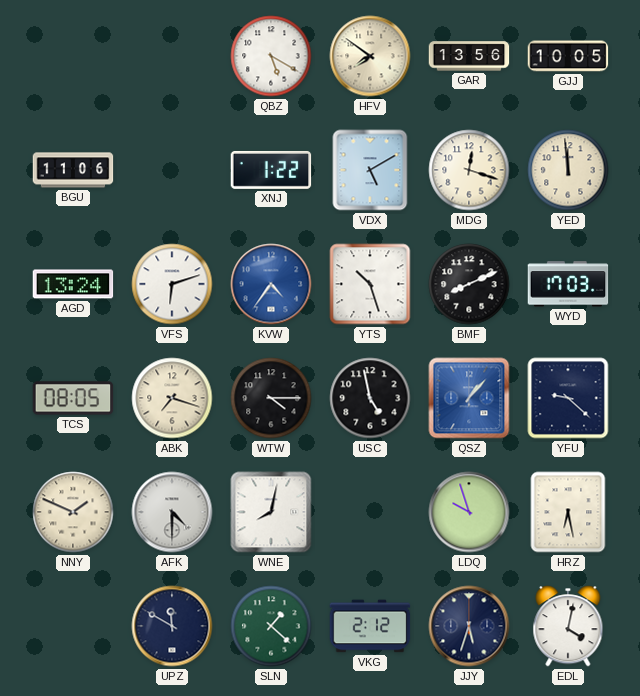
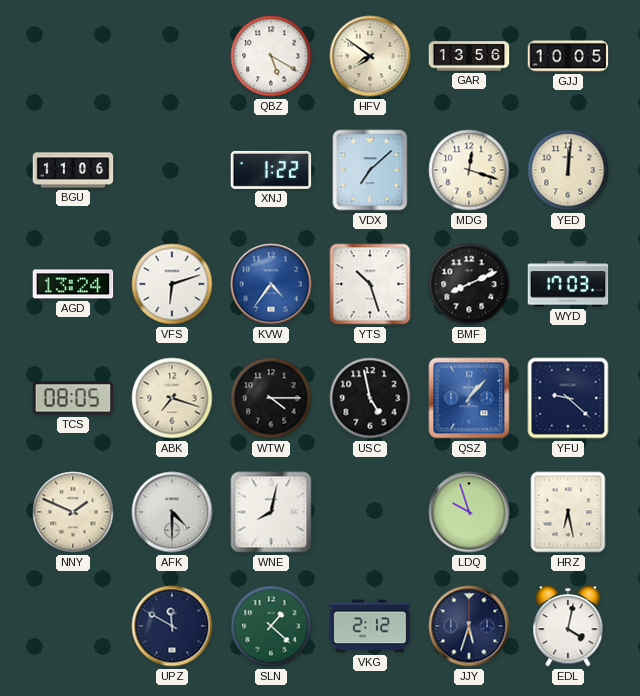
VDX: 5:10 -> 7:08
YED: 11:59 -> 12:01
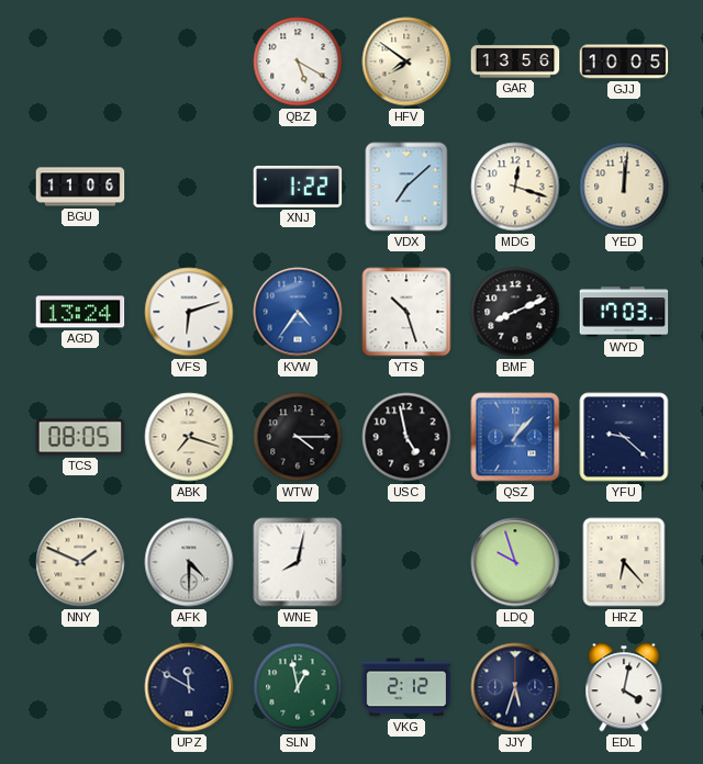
HRZ: 6:28 -> 6:23
SLN: 1:22 -> 12:58
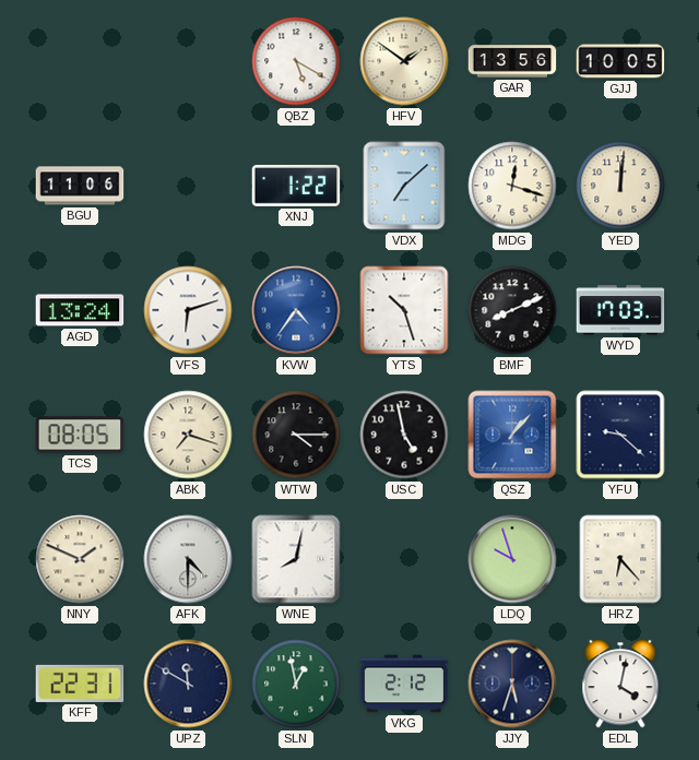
HFV: 7:51 -> 1:51
KFF: none -> 22:31
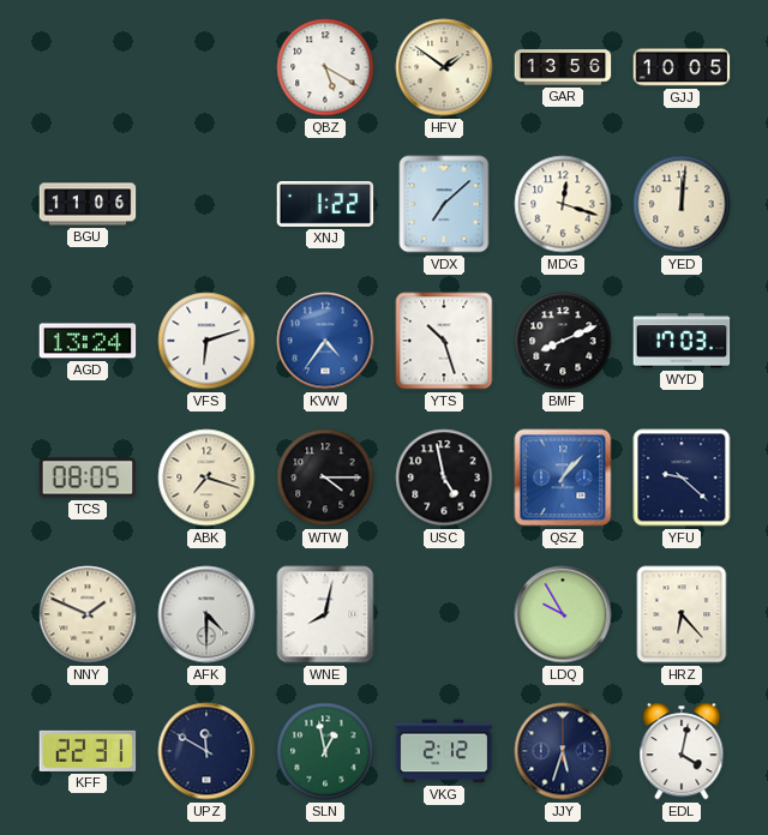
LDQ: 9:57 -> 9:55
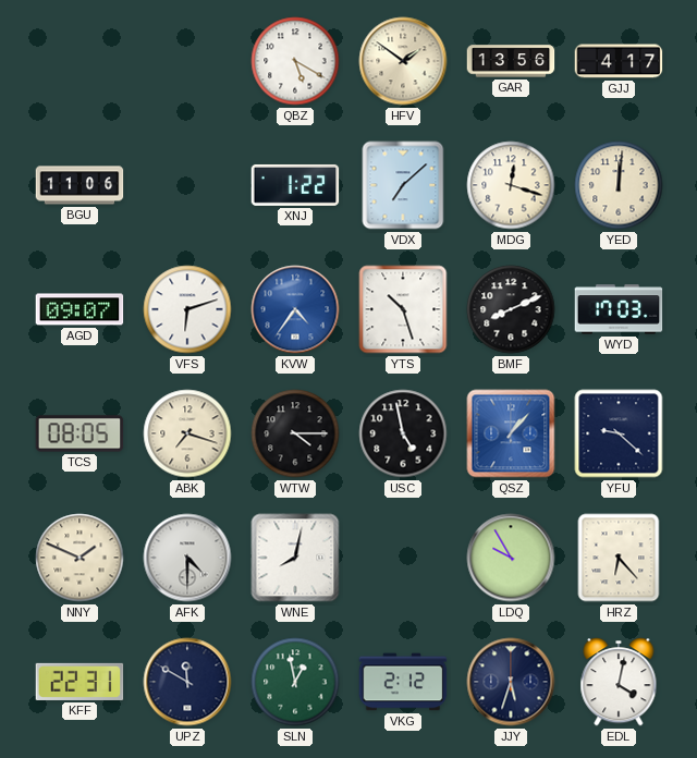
GJJ: 10:05 -> 4:17
AGD: 13:24 -> 09:07
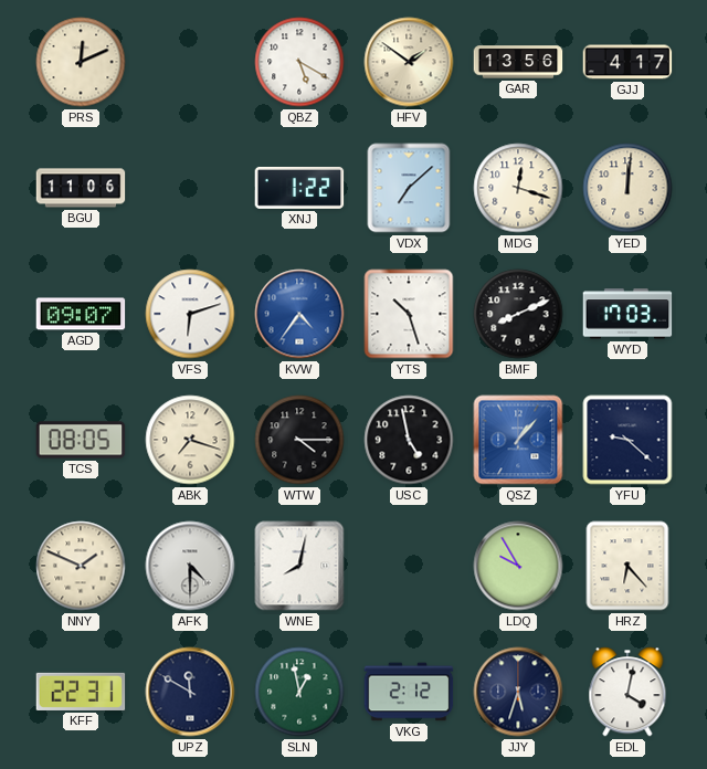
PRS: none -> 12:11
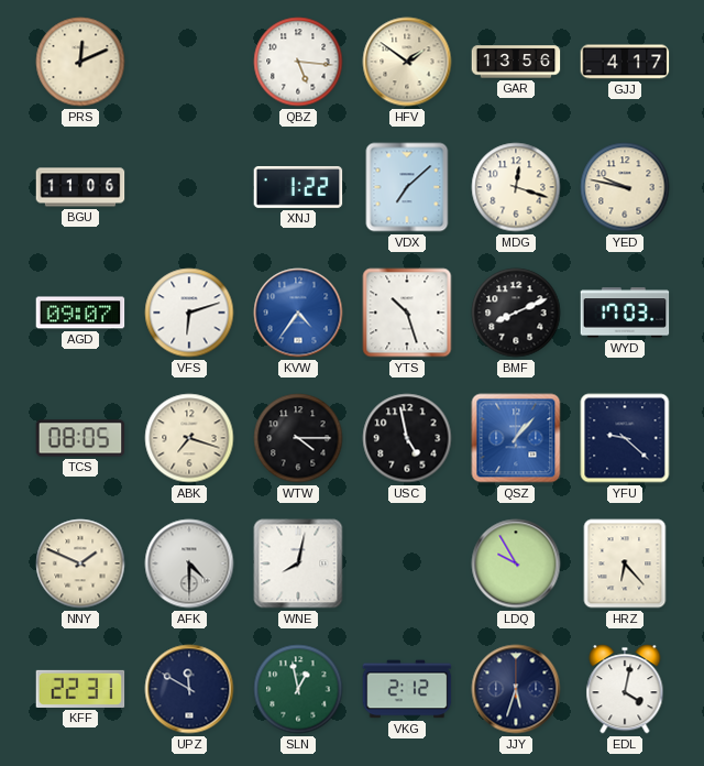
QBZ: 5:20 -> 5:16
YED: 12:01 -> 9:47
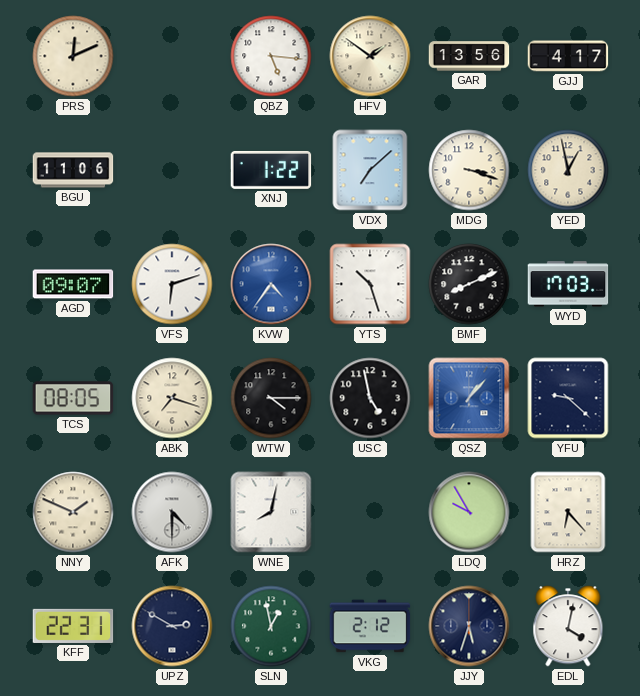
MDG: 12:18 -> 3:18
YED: 9:47 -> 12:58
UPZ: 11:50 -> 2:50
